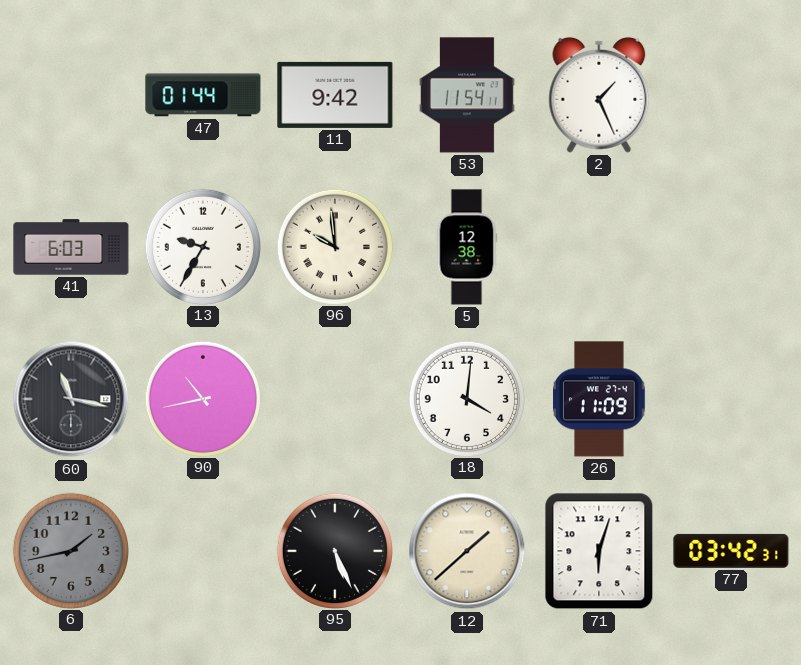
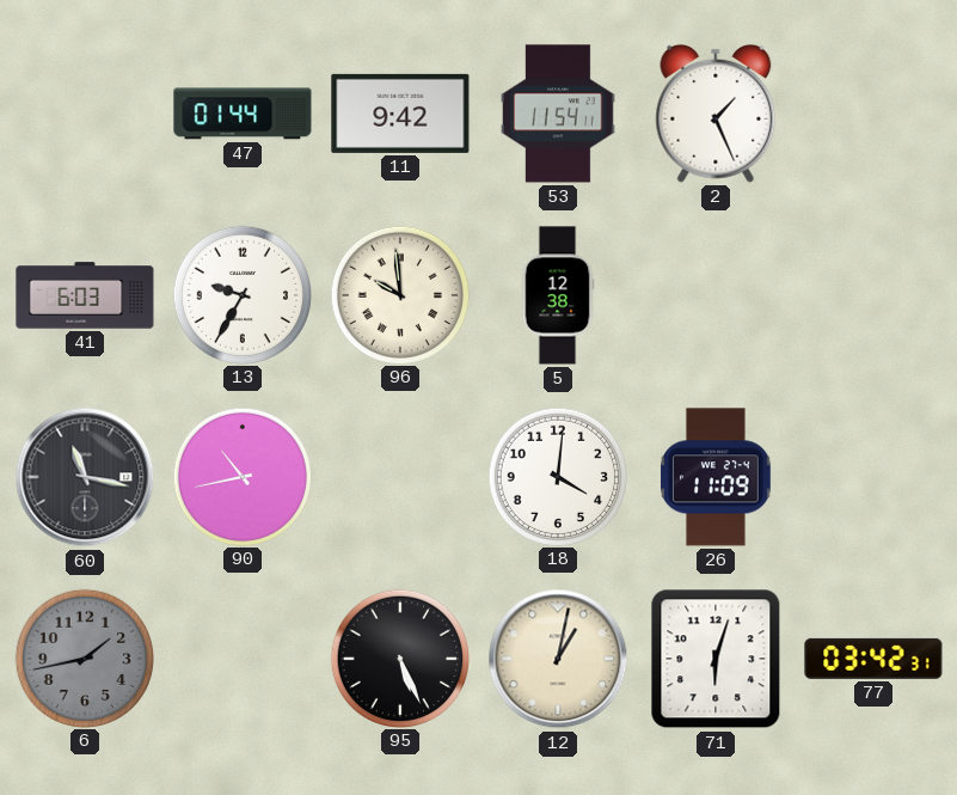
12: 1:38 -> 1:02
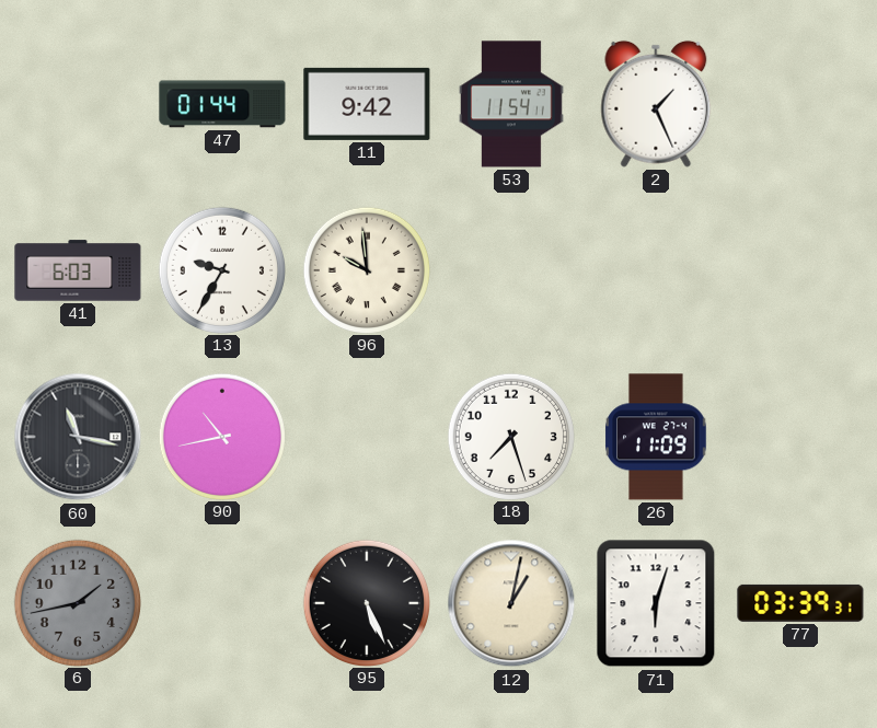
5: 12:38 -> none
18: 4:01 -> 7:27
77: 03:42 -> 03:39
